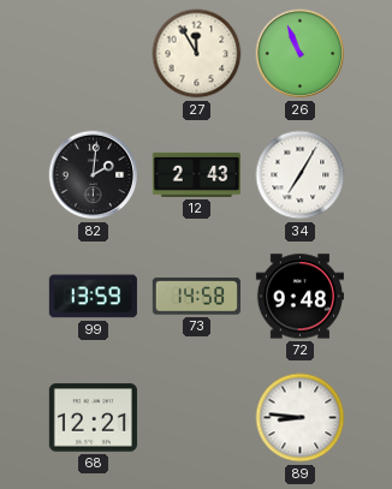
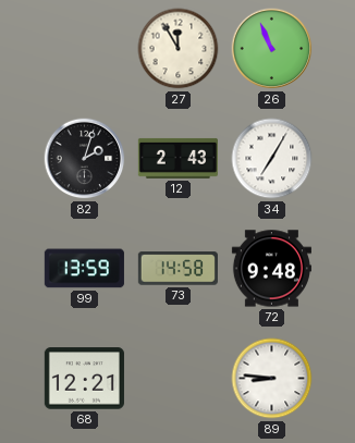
82: 2:01 -> 2:03
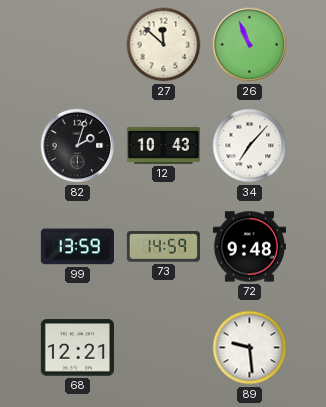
27: 11:55 -> 11:52
12: 2:43 -> 10:43
34: 7:05 -> 7:07
73: 14:58 -> 14:59
89: 8:46 -> 9:29
